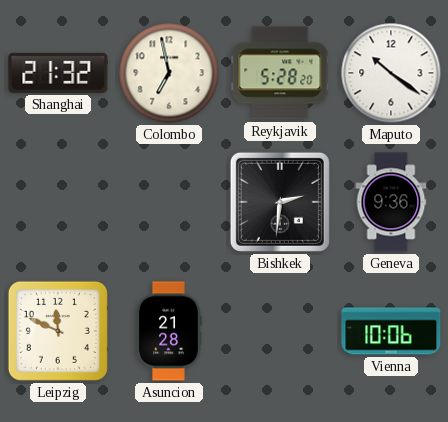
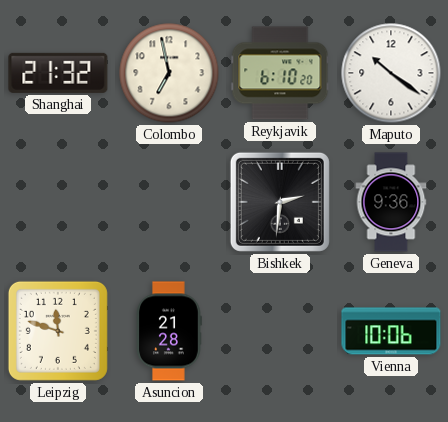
Reykjavik: 5:28 -> 6:10
Leipzig: 11:49 -> 11:48
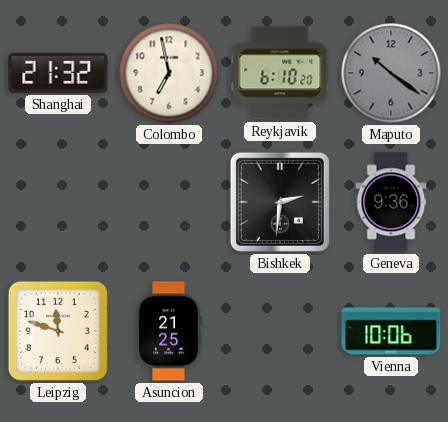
Maputo dial: white -> grey
Asuncion: 21:28 -> 21:25
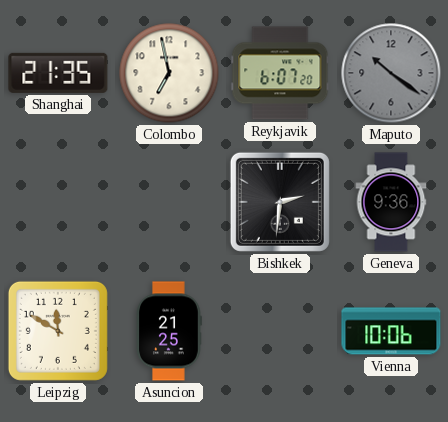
Shanghai: 21:32 -> 21:35
Reykjavik: 6:10 -> 6:07
Leipzig: 11:48 -> 11:50
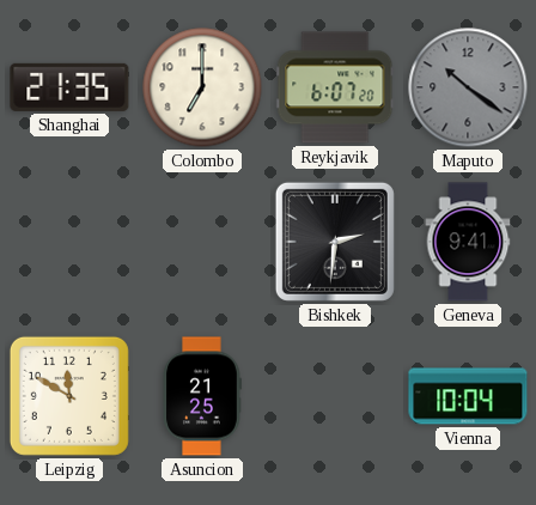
Colombo: 6:58 -> 7:00
Geneva: 9:36 -> 9:41
Vienna: 10:06 -> 10:04
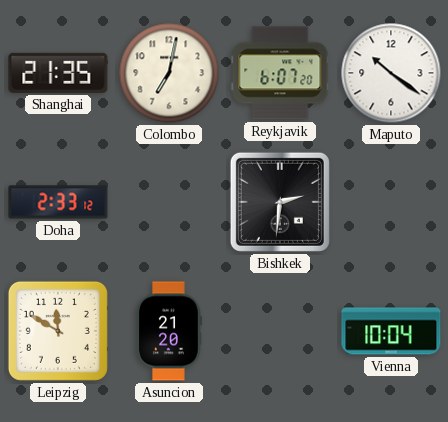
Colombo: 7:00 -> 7:02
Maputo dial: grey -> white
Doha: none -> 2:33
Geneva: 9:41 -> none
Asuncion: 21:25 -> 21:20
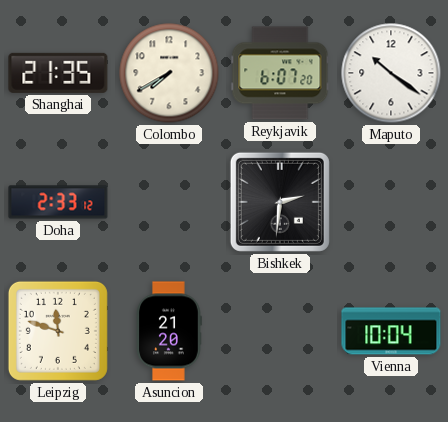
Colombo: 7:02 -> 7:40
Leipzig: 11:50 -> 11:48
